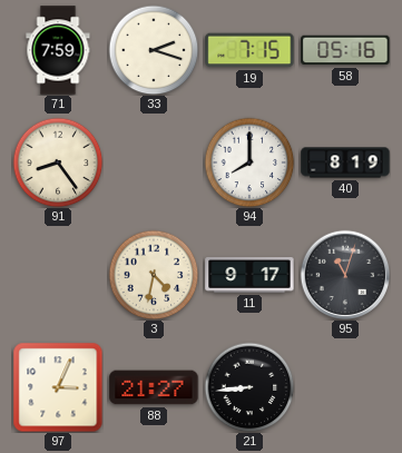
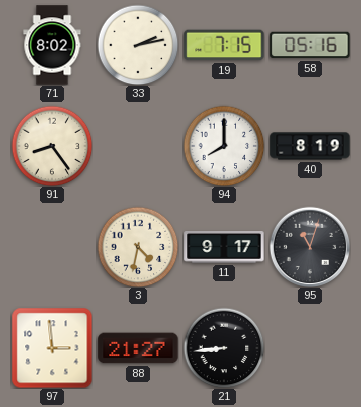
71: 7:59 -> 8:02
33: 2:18 -> 2:13
97: 3:04 -> 2:59
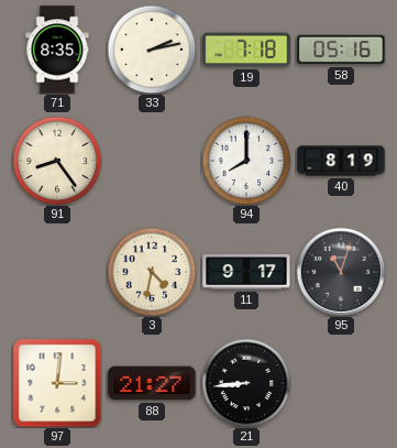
71: 8:02 -> 8:35
19: 7:15 -> 7:18
97: 2:59 -> 3:01
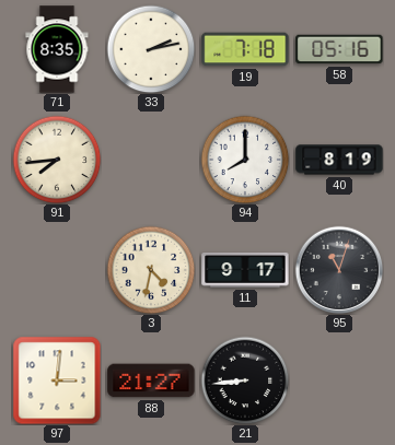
91: 8:24 -> 7:44
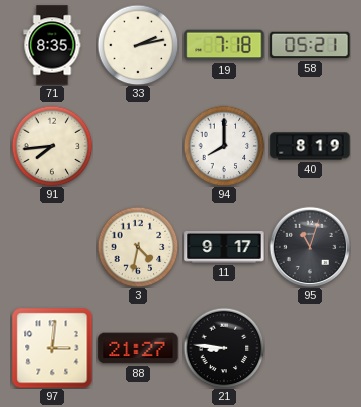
58: 05:16 -> 05:21
21: 8:44 -> 8:46
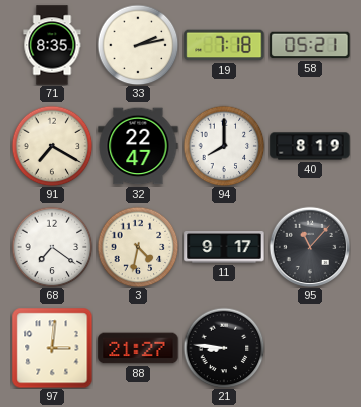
91: 7:44 -> 7:20
32: none -> 22:47
68: none -> 7:21
95: 11:03 -> 11:07
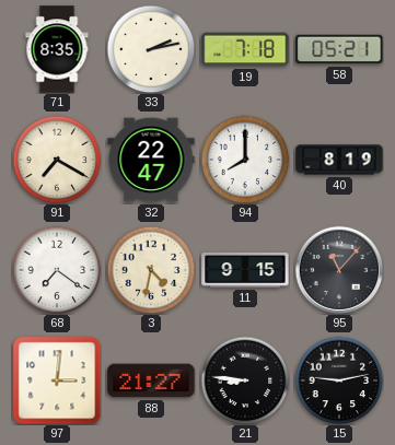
11: 9:17 -> 9:15
15: none -> 9:13
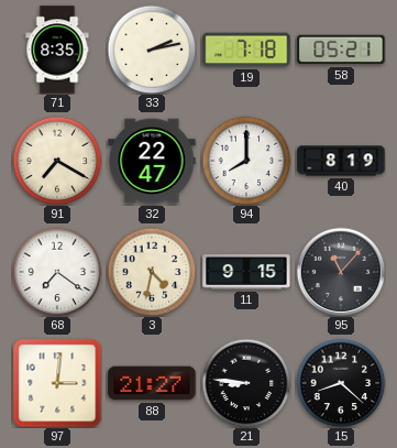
15: 9:13 -> 8:22
